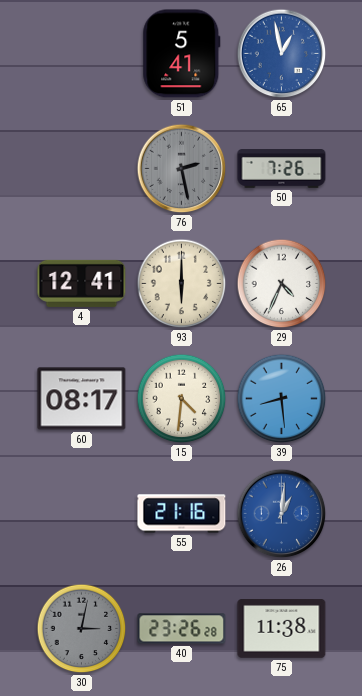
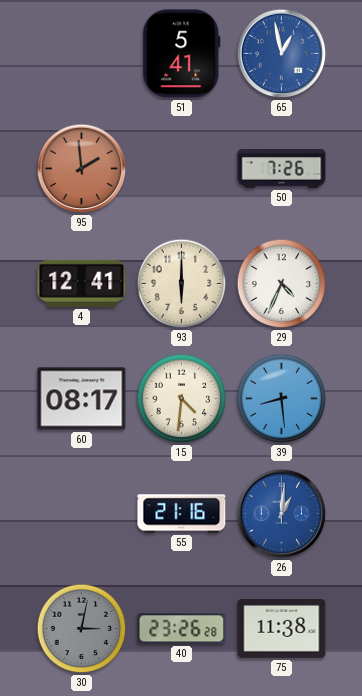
95: none -> 1:59
76: 2:28 -> none
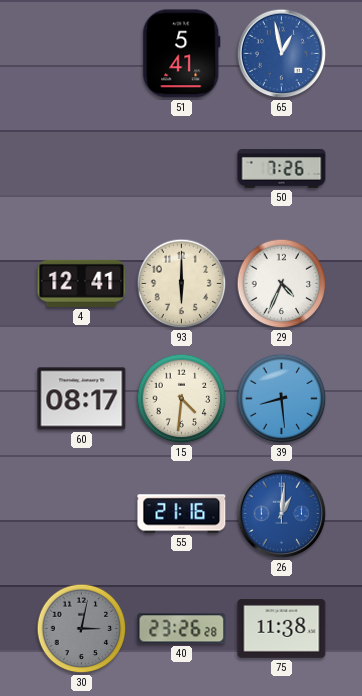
95: 1:59 -> none
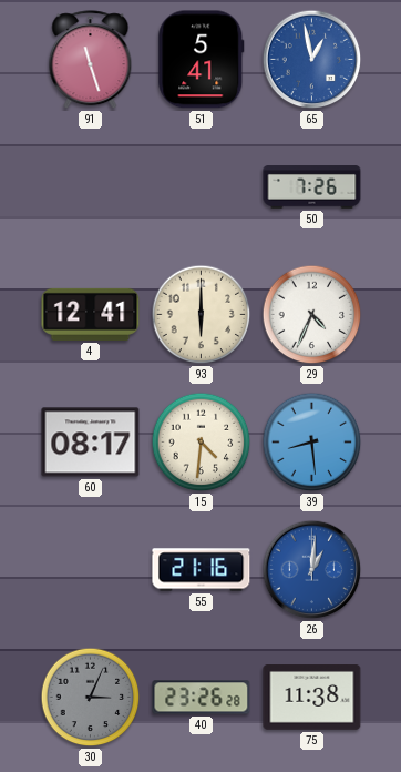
91: none -> 11:27
30: 3:02 -> 3:04
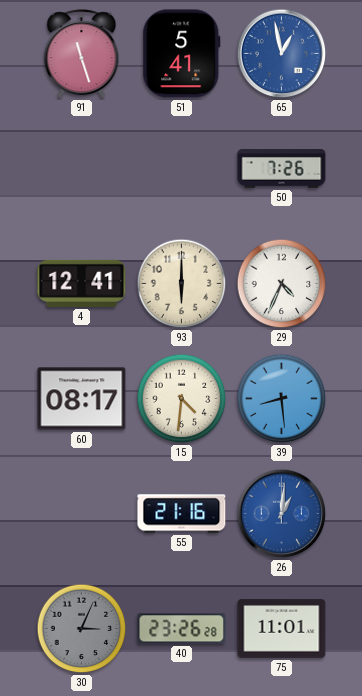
75: 11:38 -> 11:01
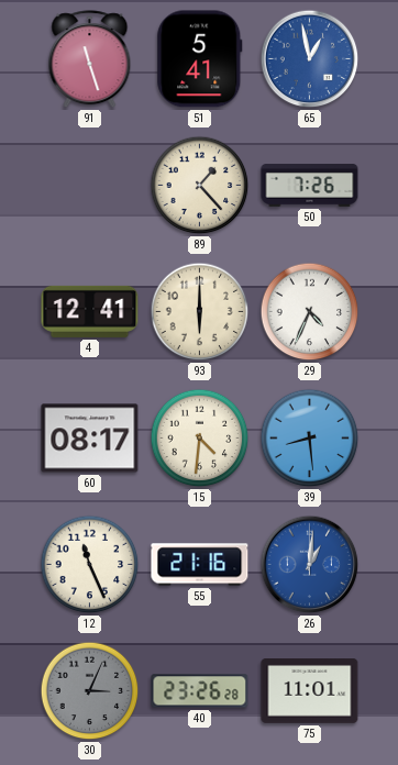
89: none -> 1:23
12: none -> 11:26
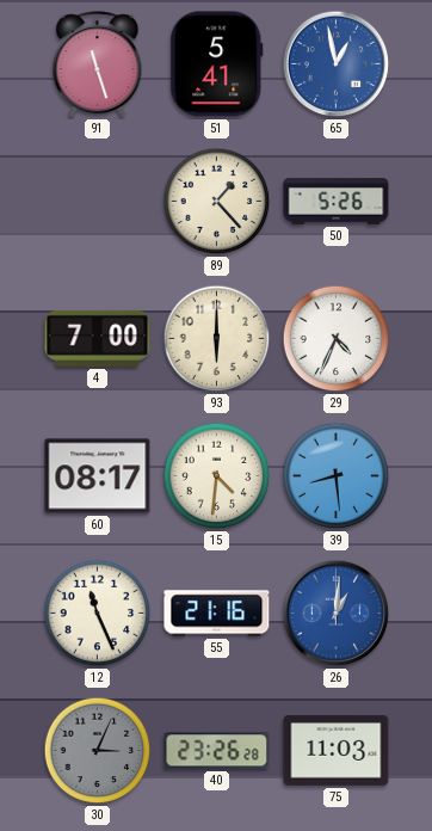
50: 7:26 -> 5:26
4: 12:41 -> 7:00
75: 11:01 -> 11:03
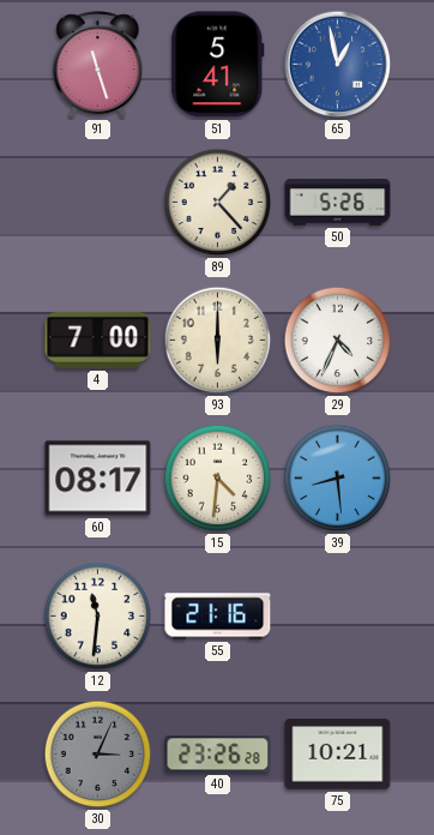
12: 11:26 -> 11:31
26: 1:01 -> none
75: 11:03 -> 10:21
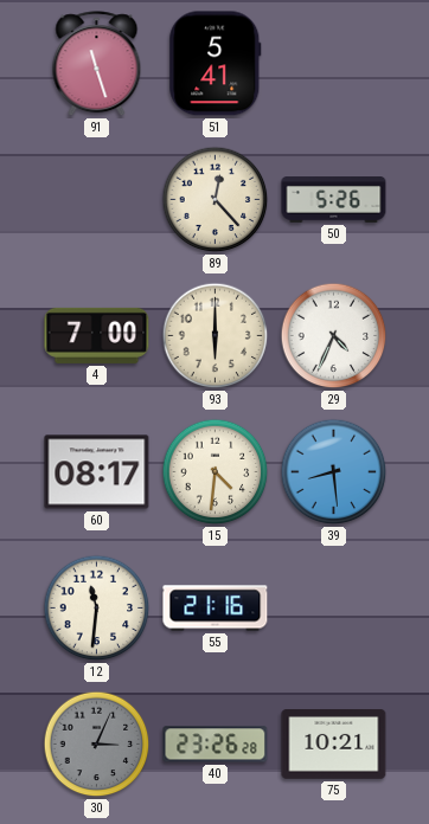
65: 12:58 -> none
89: 1:23 -> 12:23
